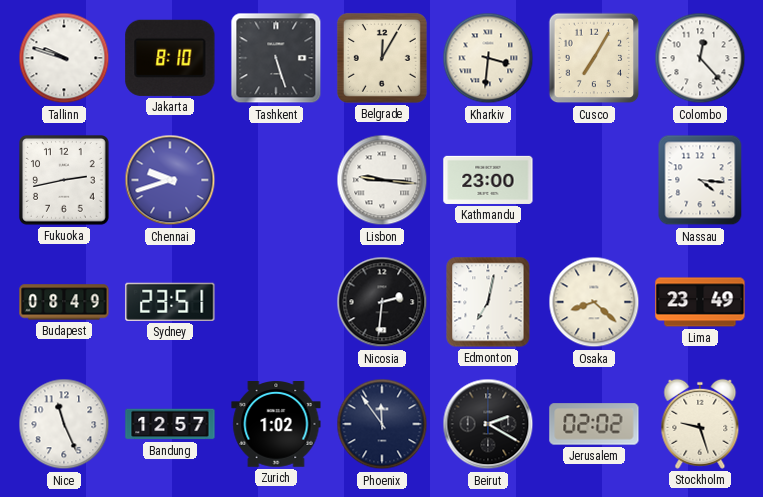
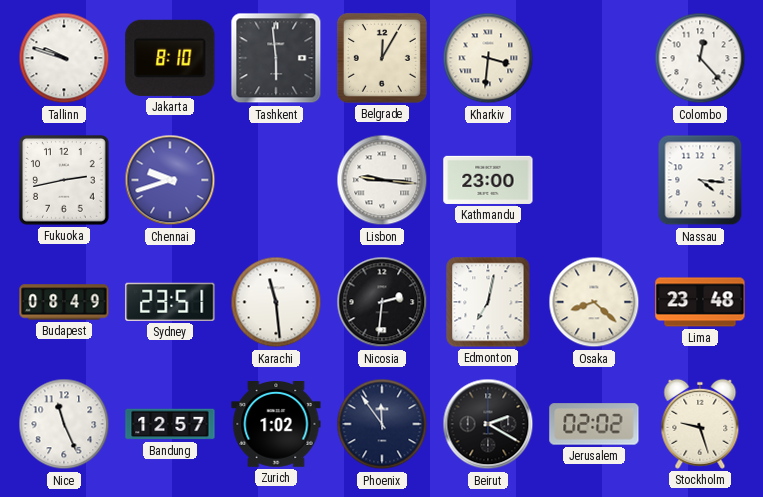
Tashkent: 5:27 -> 5:59
Cusco: 7:05 -> none
Karachi: none -> 11:29
Lima: 23:49 -> 23:48
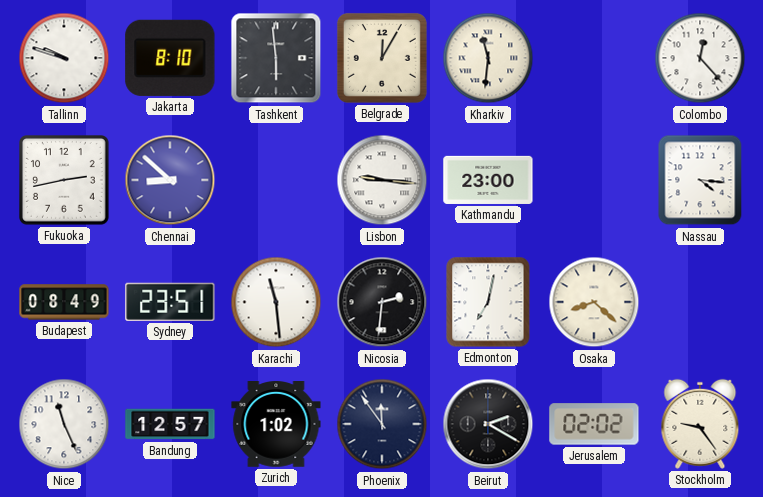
Kharkiv: 3:31 -> 11:31
Chennai: 9:42 -> 8:52
Lima: 23:48 -> none
Stockholm: 9:27 -> 9:24
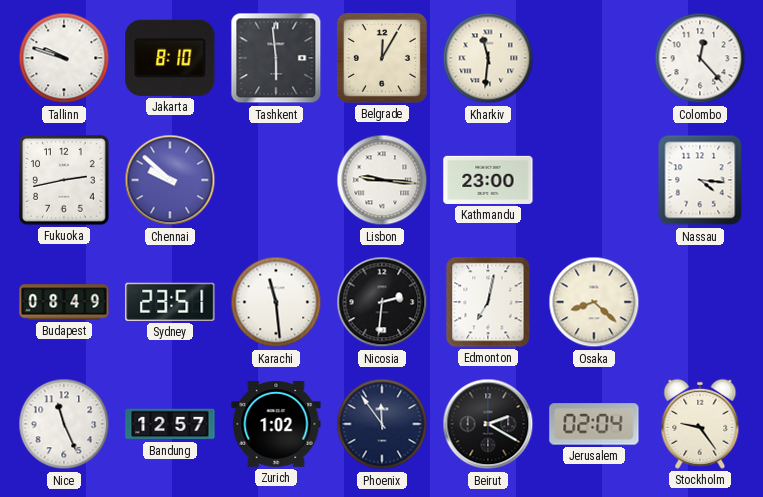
Chennai: 8:52 -> 9:52
Jerusalem: 02:02 -> 02:04
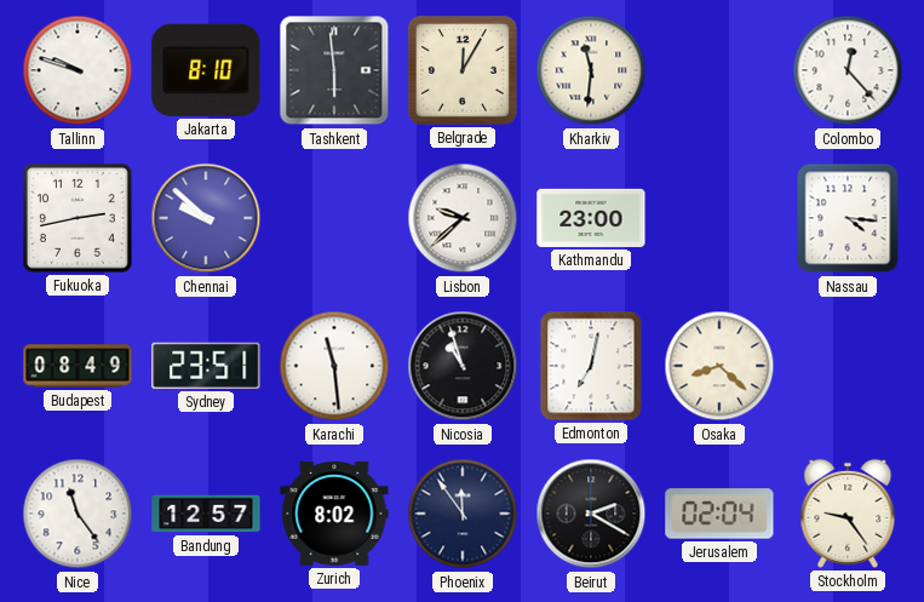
Lisbon: 9:16 -> 9:38
Nicosia: 2:31 -> 10:57
Nice: 11:26 -> 11:24
Zurich: 1:02 -> 8:02
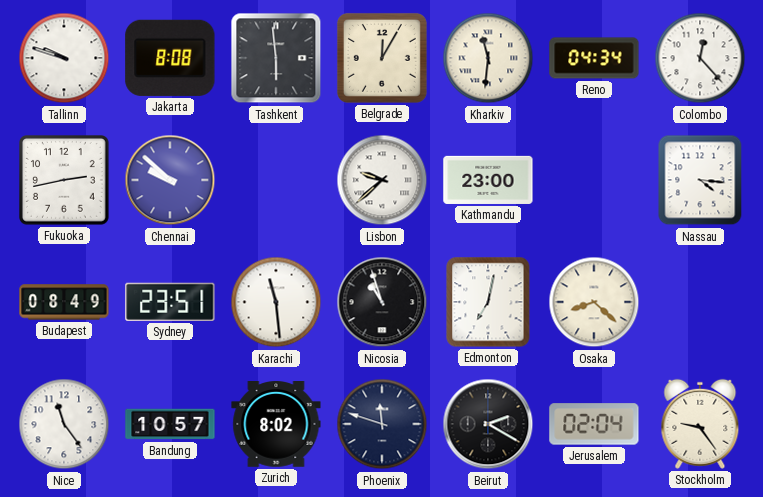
Jakarta: 8:10 -> 8:08
Reno: none -> 04:34
Bandung: 12:57 -> 10:57
Phoenix: 11:54 -> 11:48
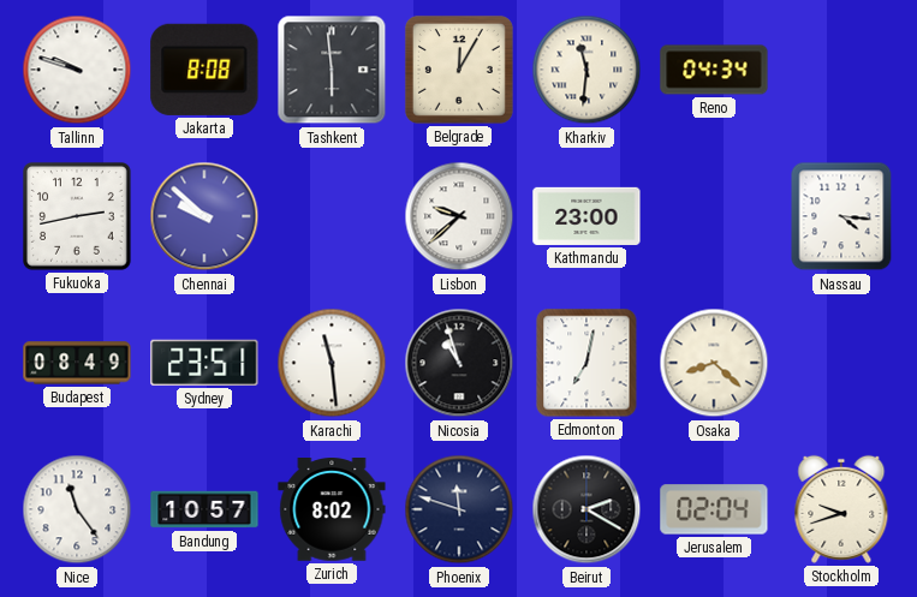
Colombo: 12:23 -> none
Stockholm: 9:24 -> 9:42
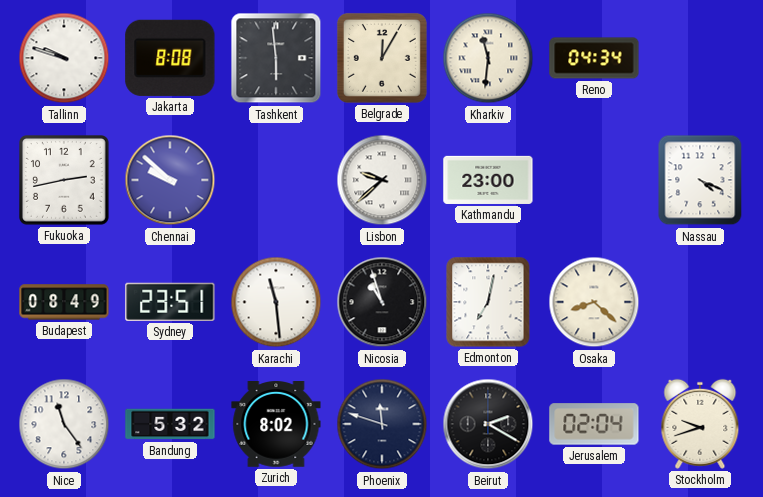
Nassau: 4:16 -> 4:19
Bandung: 10:57 -> 5:32
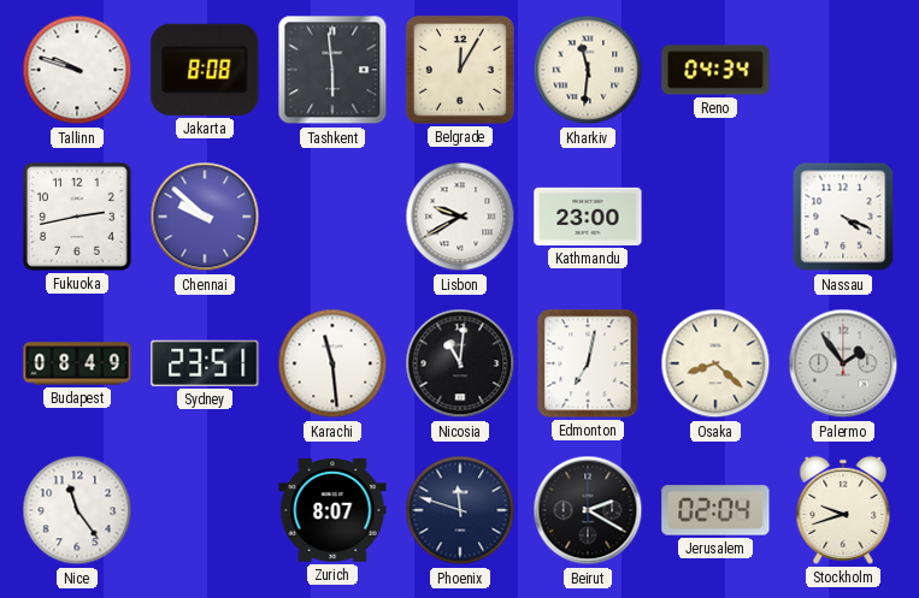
Lisbon: 9:38 -> 9:40
Nicosia: 10:57 -> 11:01
Palermo: none -> 1:54
Bandung: 5:32 -> none
Zurich: 8:02 -> 8:07
